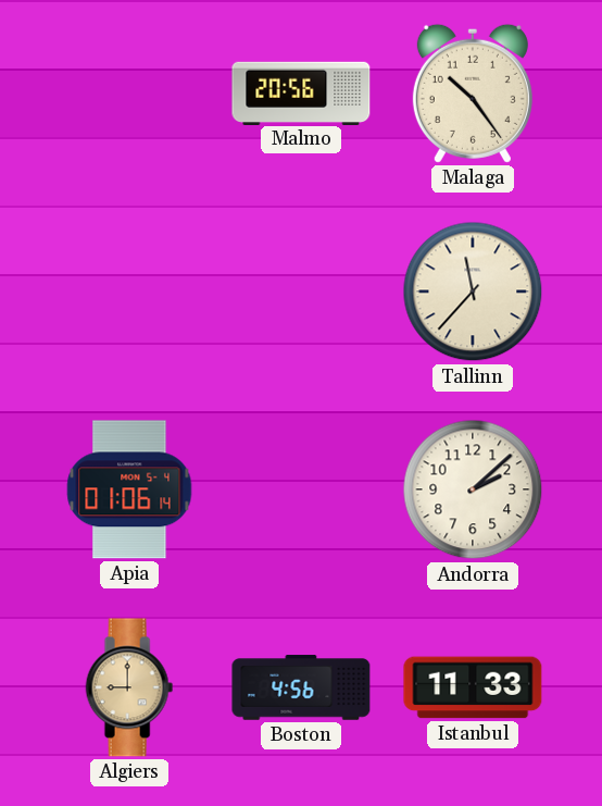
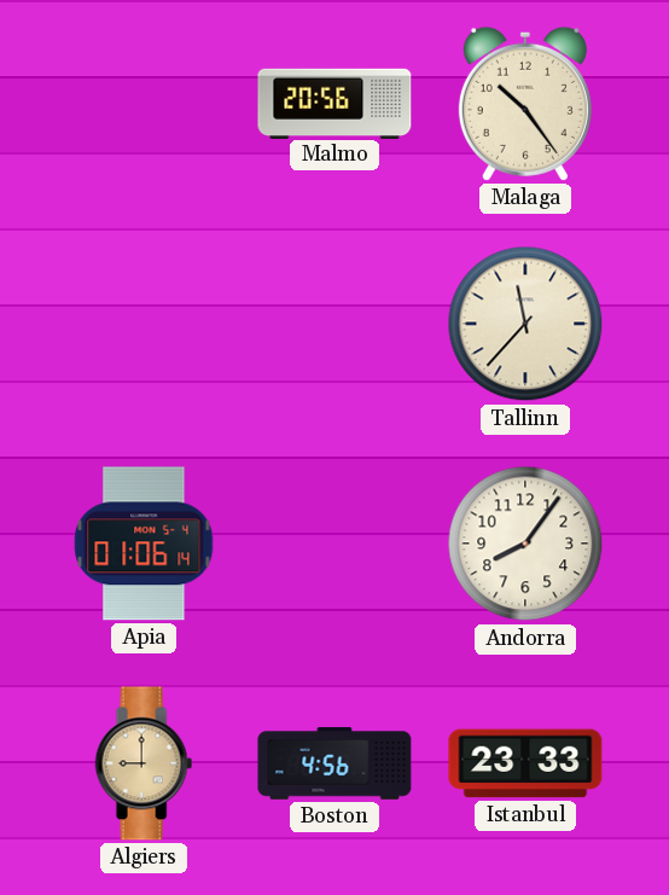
Andorra: 2:08 -> 8:06
Istanbul: 11:33 -> 23:33
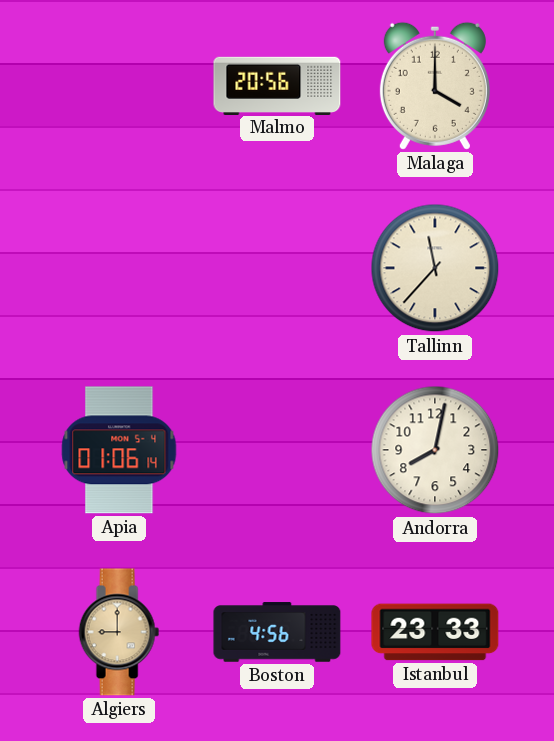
Malaga: 10:24 -> 4:00
Andorra: 8:06 -> 8:02
